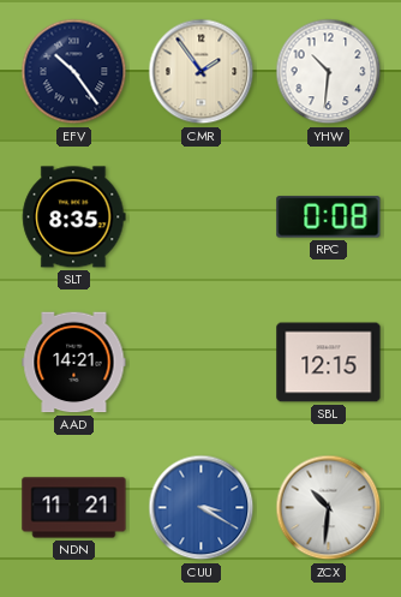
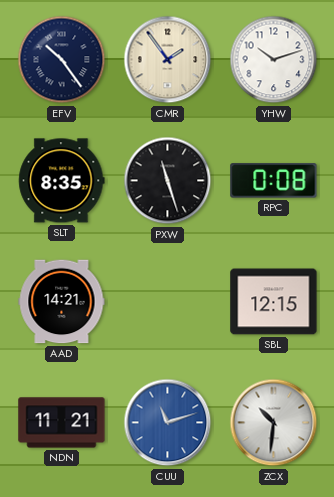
YHW: 10:31 -> 10:12
PXW: none -> 11:27
CUU: 3:20 -> 11:12
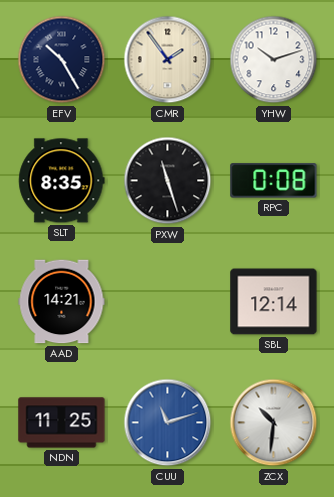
EFV: 10:24 -> 10:25
SBL: 12:15 -> 12:14
NDN: 11:21 -> 11:25
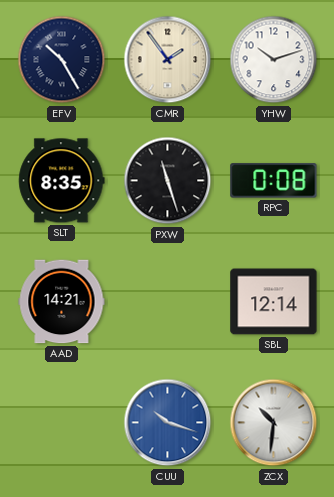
NDN: 11:25 -> none
CUU: 11:12 -> 10:18
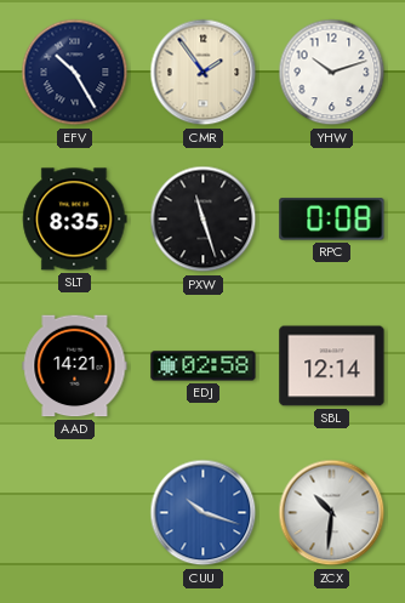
EDJ: none -> 02:58
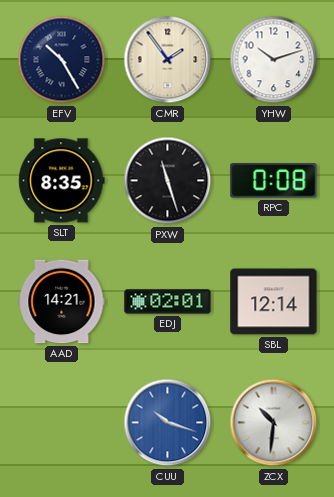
EDJ: 02:58 -> 02:01
